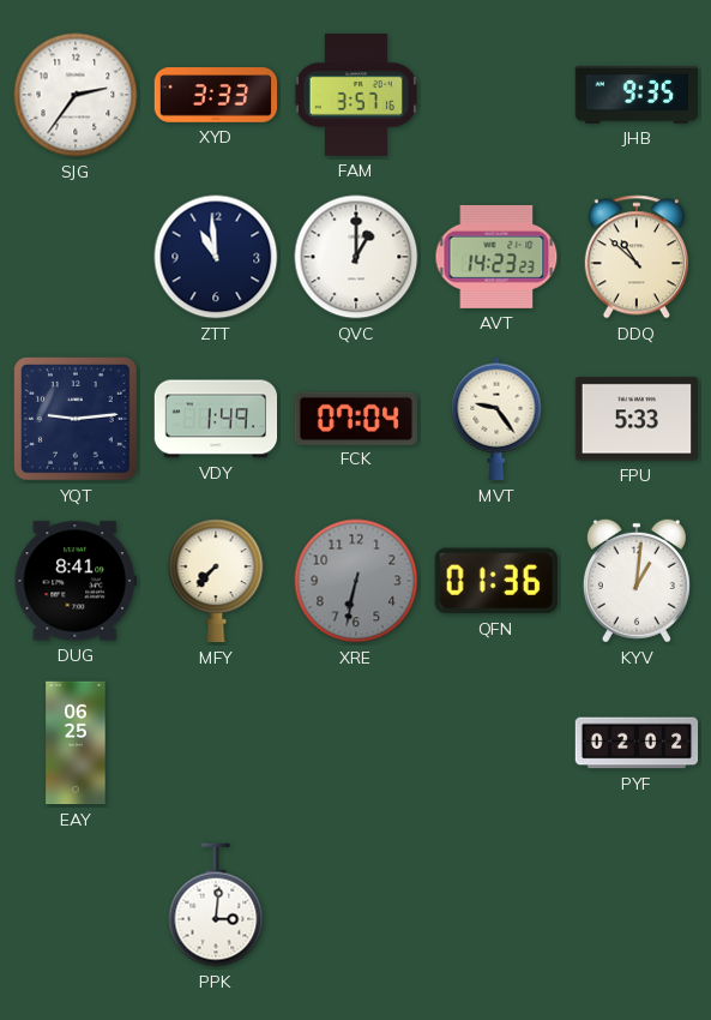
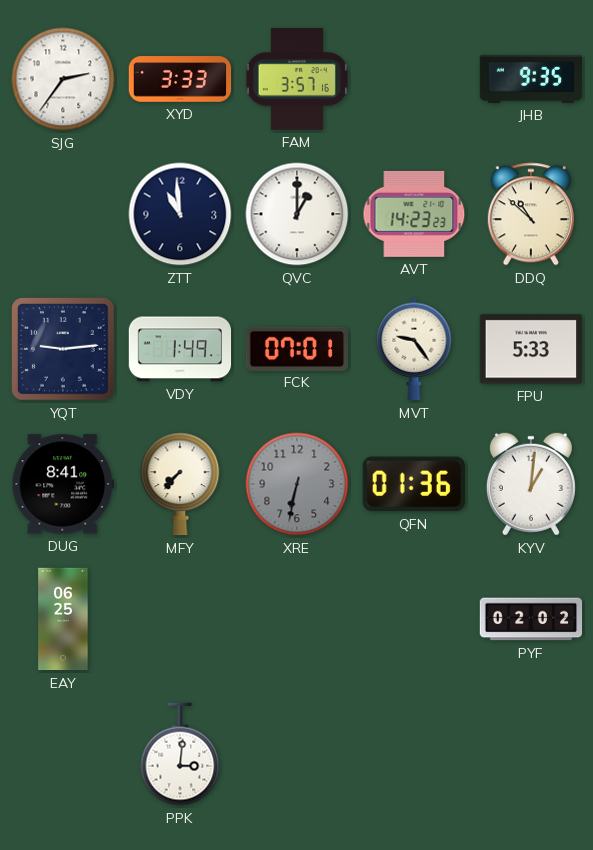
FCK: 07:04 -> 07:01
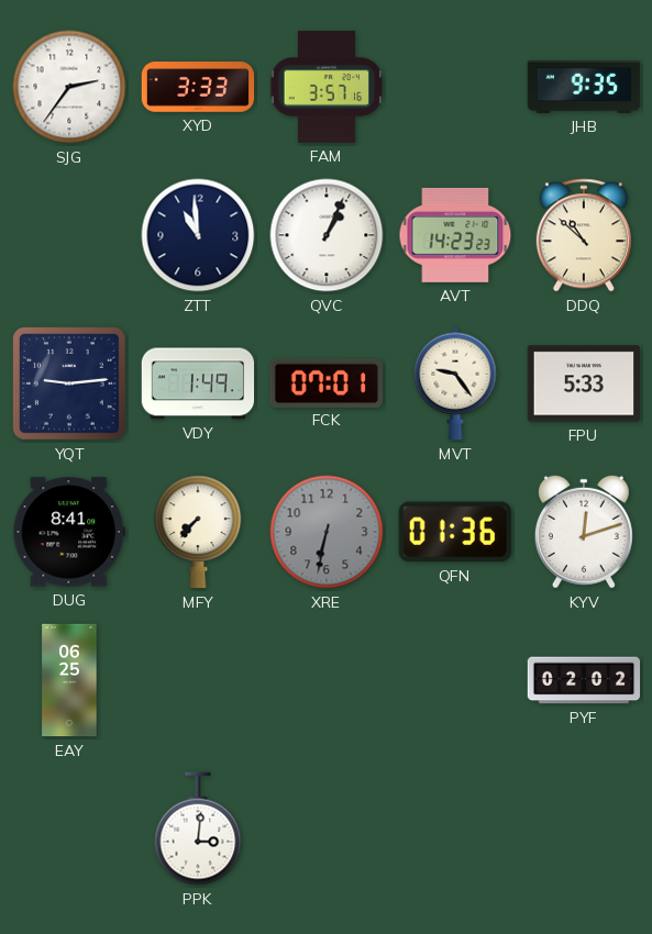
QVC: 1:00 -> 1:04
KYV: 1:01 -> 12:12
